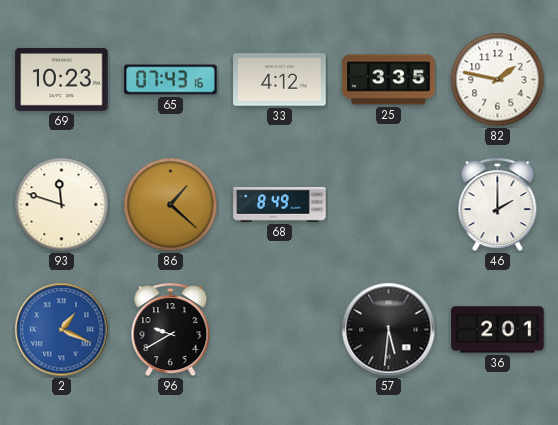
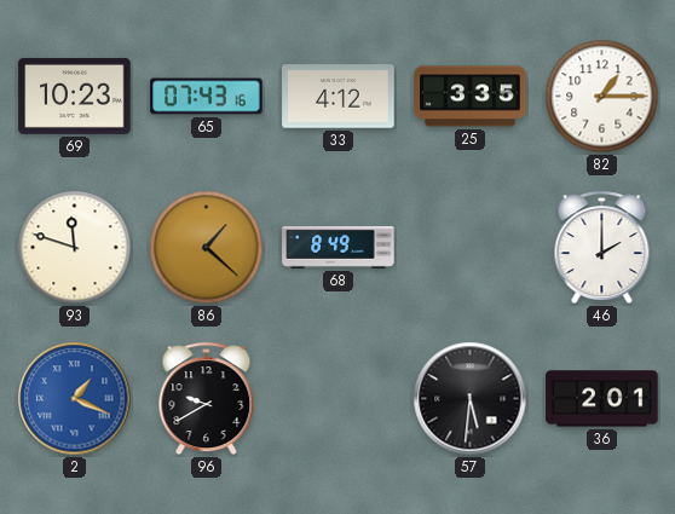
82: 1:47 -> 1:15
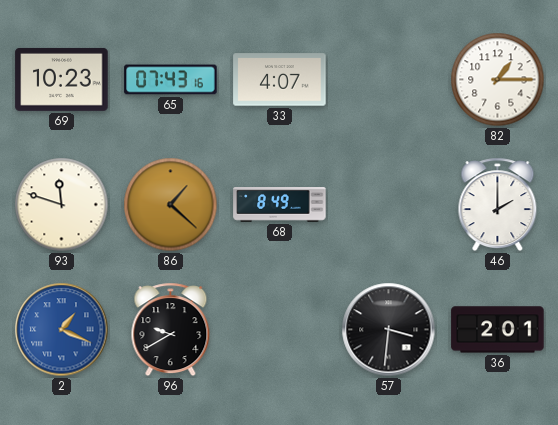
33: 4:12 -> 4:07
25: 3:35 -> none
57: 5:31 -> 3:31
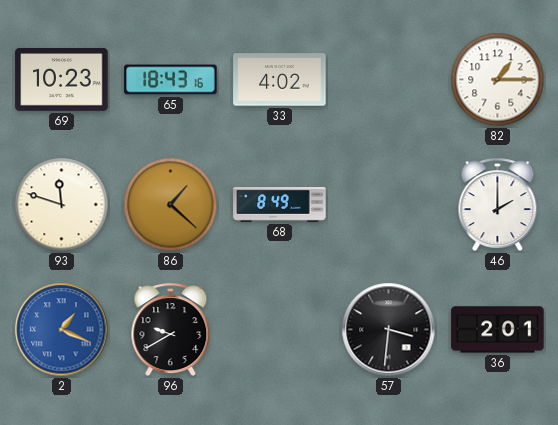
65: 07:43 -> 18:43
33: 4:07 -> 4:02
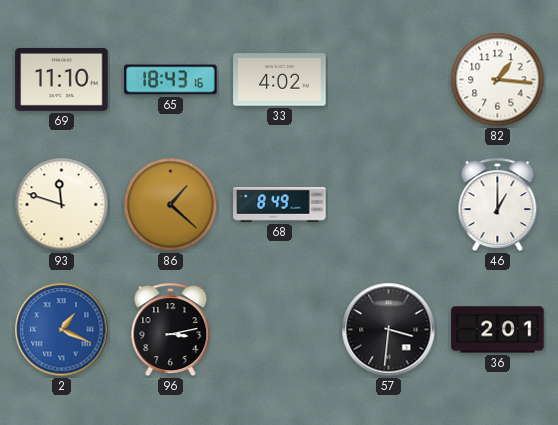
69: 10:23 -> 11:10
82: 1:15 -> 1:16
46: 2:00 -> 1:00
96: 9:40 -> 3:13
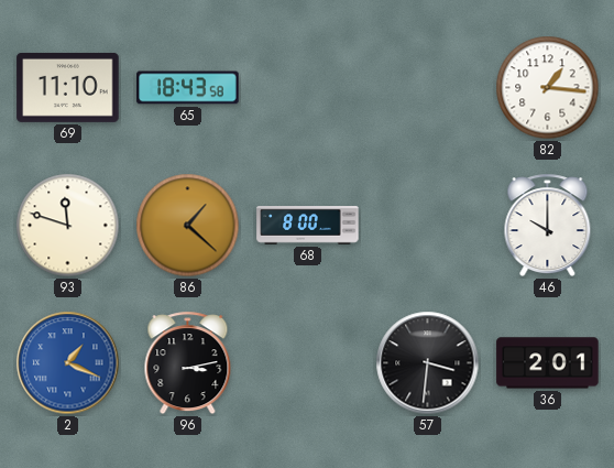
65: 18:43:16 -> 18:43:58
33: 4:02 -> none
68: 8:49 -> 8:00
46: 1:00 -> 10:00
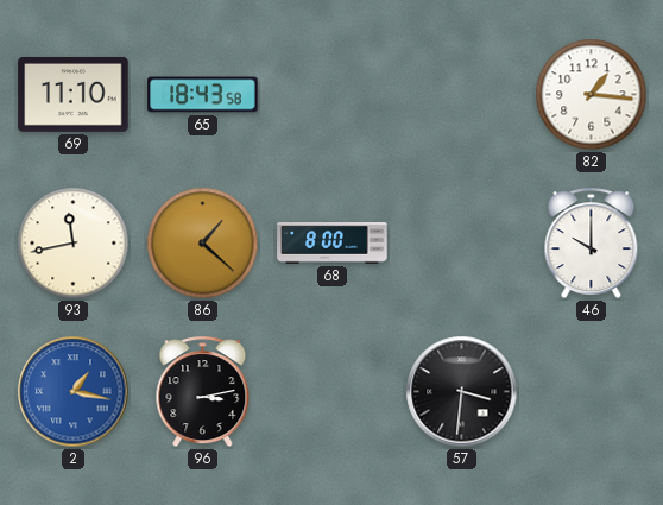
93: 11:48 -> 11:43
2: 1:19 -> 1:17
36: 2:01 -> none
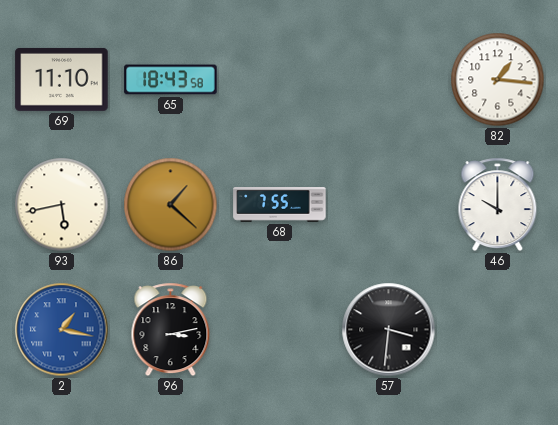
93: 11:43 -> 5:43
68: 8:00 -> 7:55
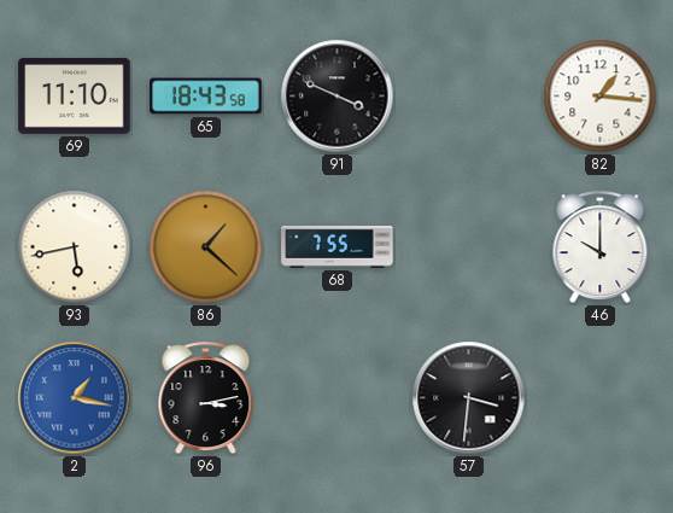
91: none -> 3:49
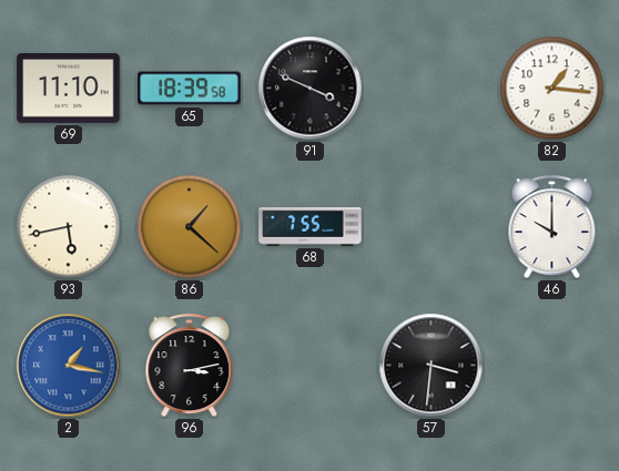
65: 18:43 -> 18:39
